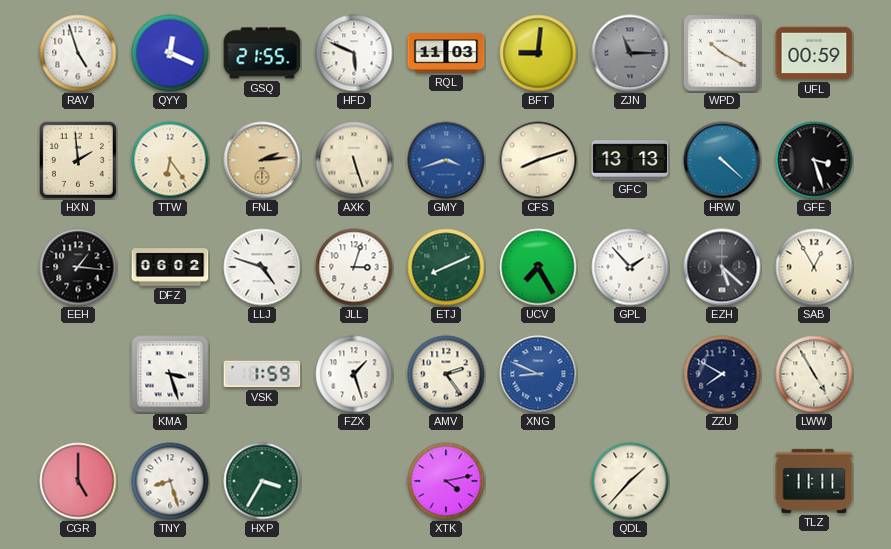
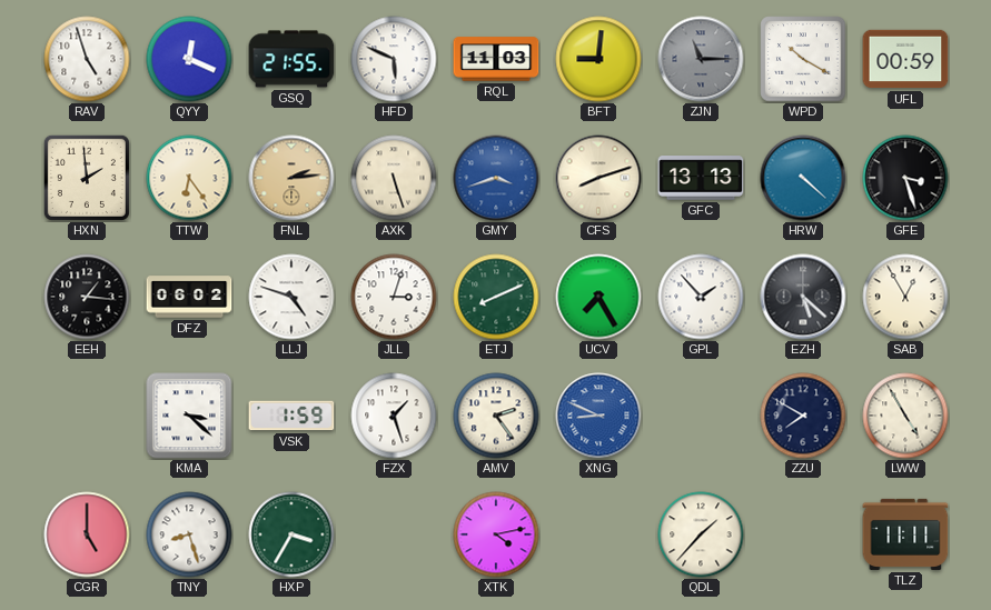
KMA: 3:27 -> 3:22
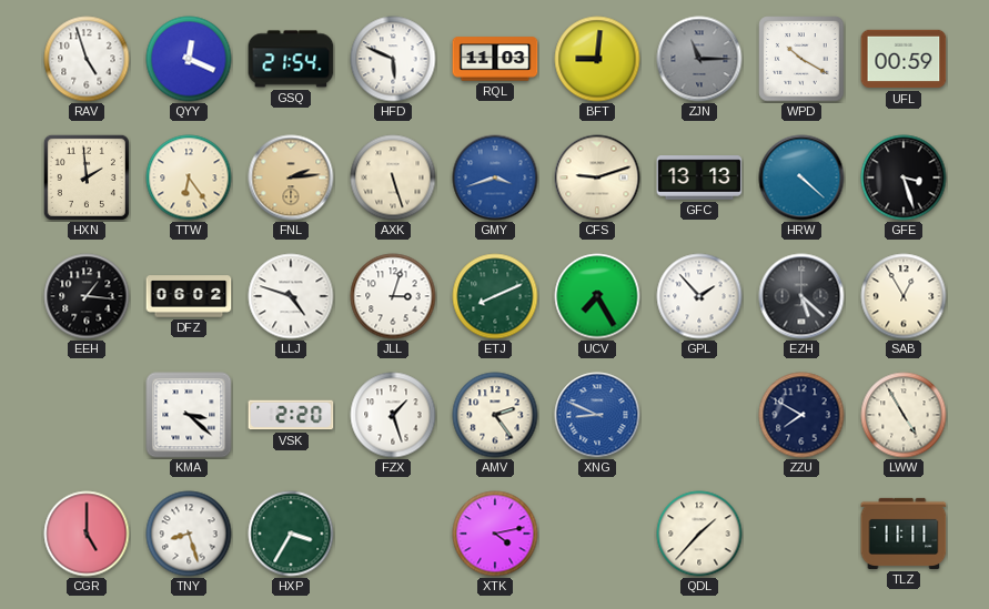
GSQ: 21:55 -> 21:54
CFS: 8:12 -> 9:12
VSK: 1:59 -> 2:20
